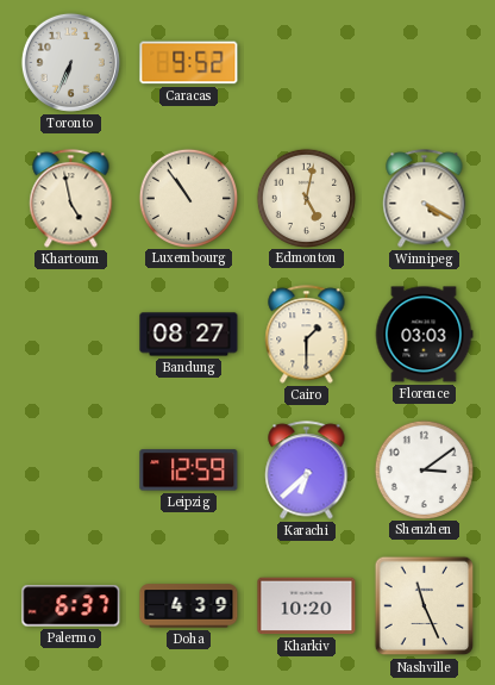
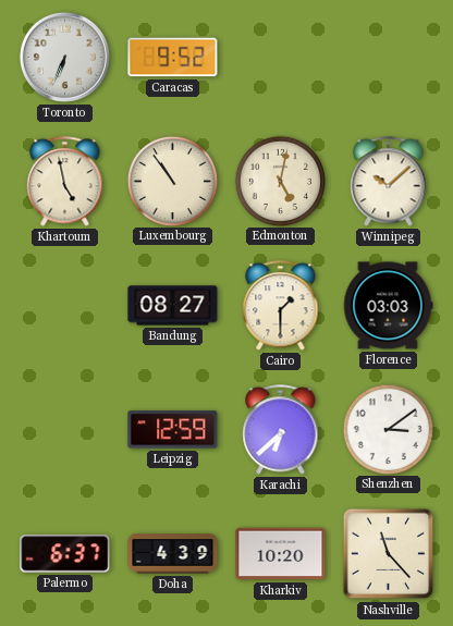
Winnipeg: 4:20 -> 10:08
Nashville: 11:26 -> 11:23
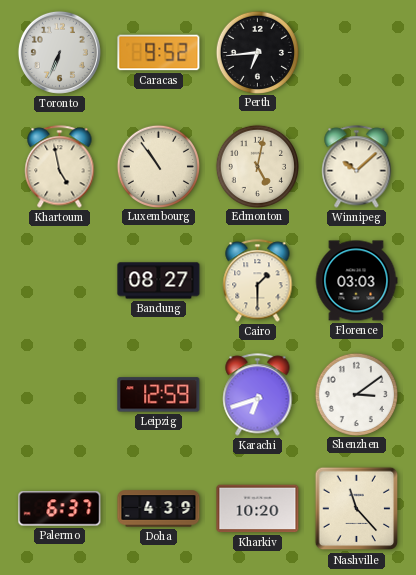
Perth: none -> 6:44
Karachi: 6:38 -> 6:42
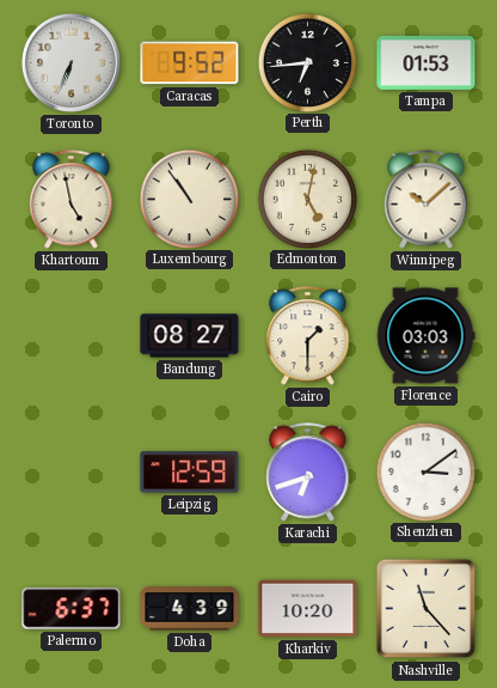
Tampa: none -> 01:53
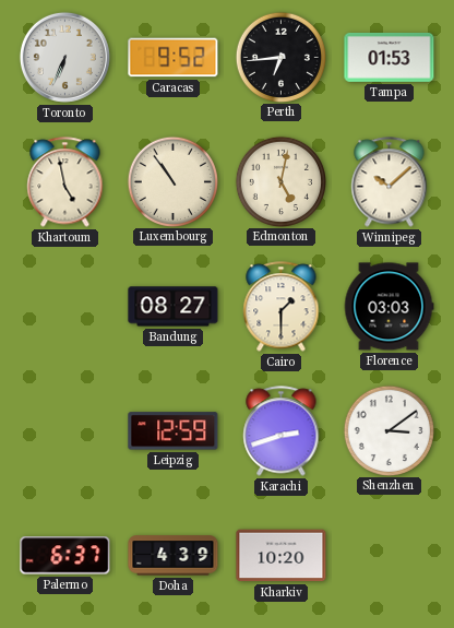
Karachi: 6:42 -> 2:42
Nashville: 11:23 -> none
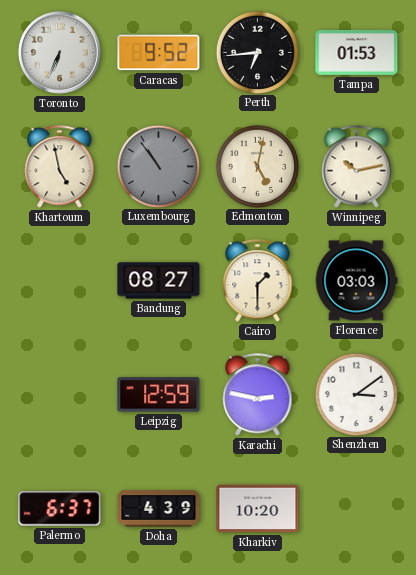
Luxembourg dial: cream -> grey
Winnipeg: 10:08 -> 10:13
Karachi: 2:42 -> 2:47
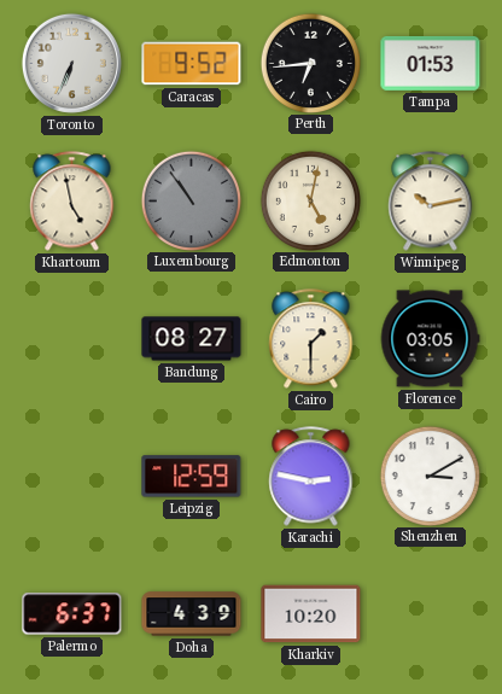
Florence: 03:03 -> 03:05
Shenzhen: 3:09 -> 3:10
